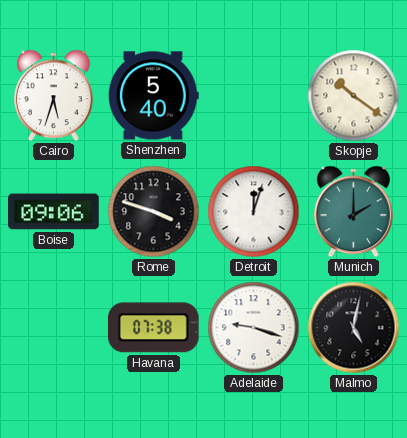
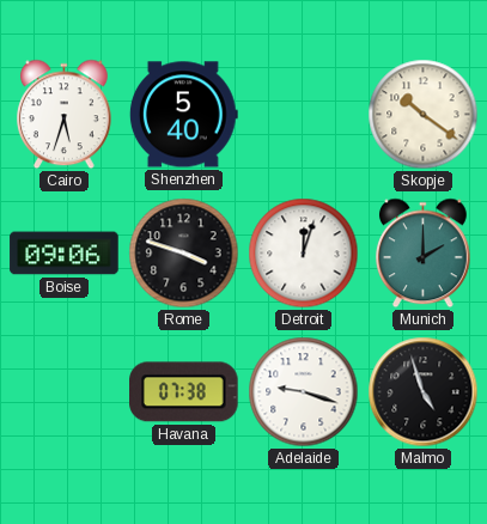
Malmo: 5:02 -> 4:57
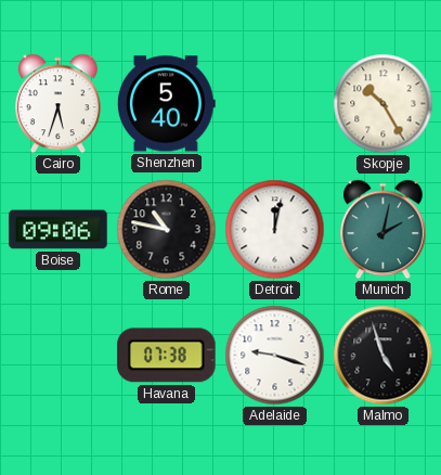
Skopje: 10:21 -> 10:25
Rome: 3:48 -> 10:47
Detroit: 12:03 -> 12:02
Munich: 2:00 -> 2:02
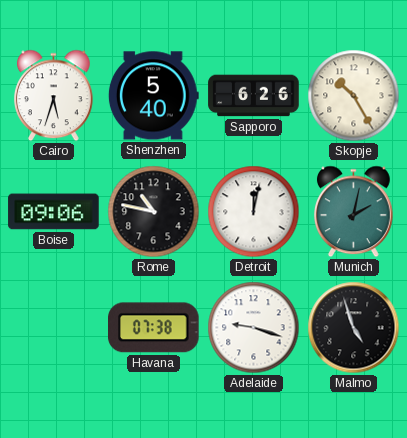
Sapporo: none -> 6:26
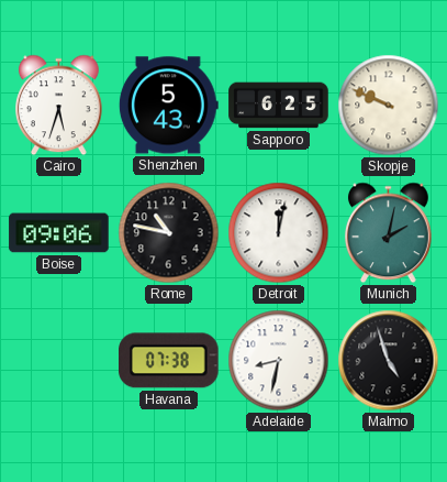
Shenzhen: 5:40 -> 5:43
Sapporo: 6:26 -> 6:25
Skopje: 10:25 -> 9:49
Adelaide: 9:18 -> 8:32
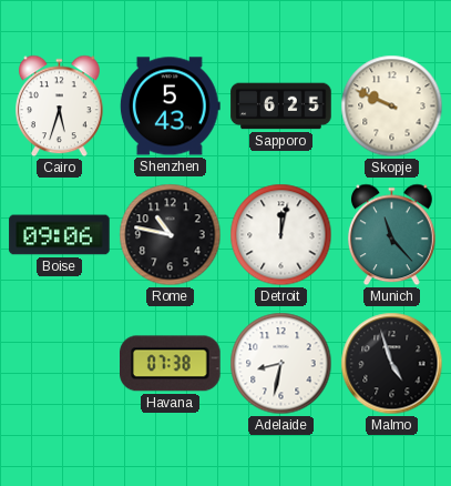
Munich: 2:02 -> 11:23
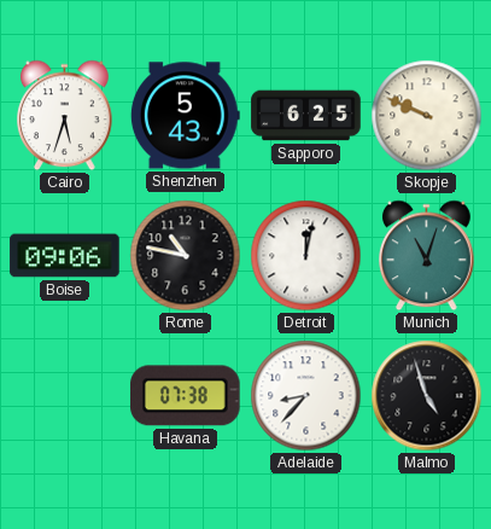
Munich: 11:23 -> 11:03
Adelaide: 8:32 -> 8:37
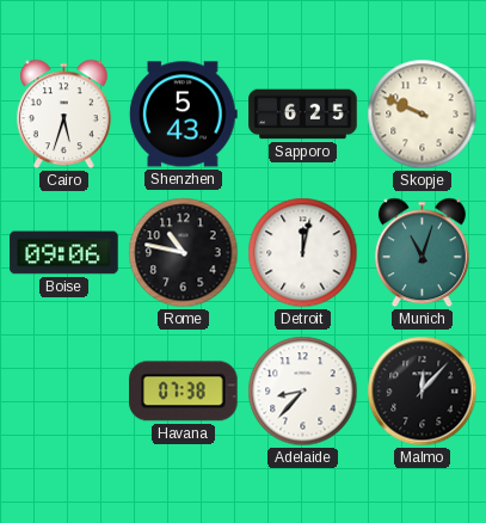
Malmo: 4:57 -> 12:07
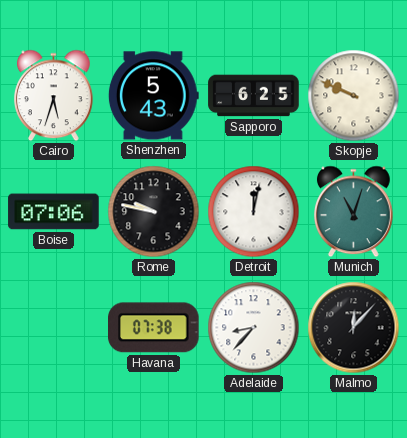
Boise: 09:06 -> 07:06
Rome: 10:47 -> 9:47
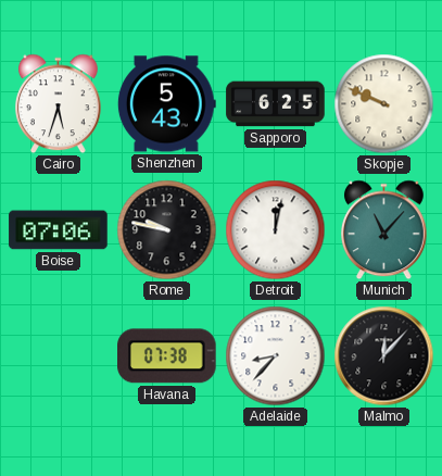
Munich: 11:03 -> 11:07
